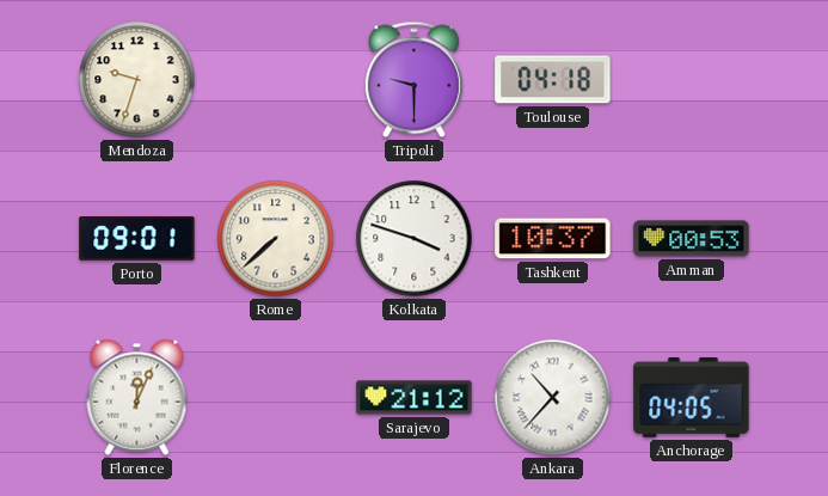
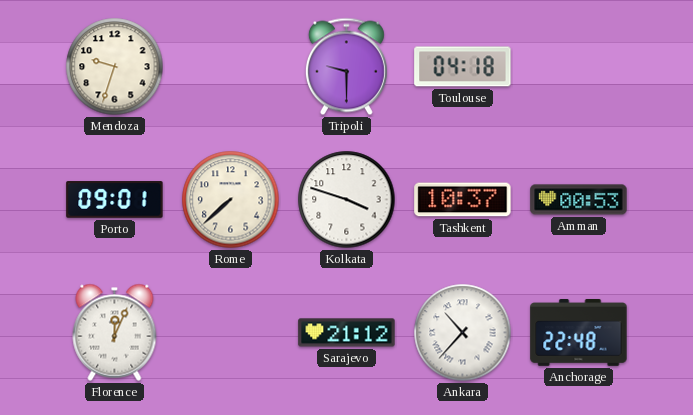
Anchorage: 04:05 -> 22:48
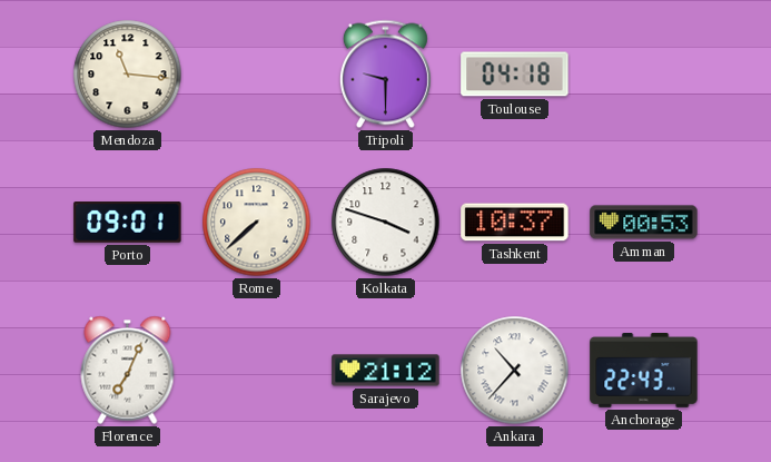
Mendoza: 9:33 -> 11:16
Florence: 12:04 -> 7:04
Anchorage: 22:48 -> 22:43
